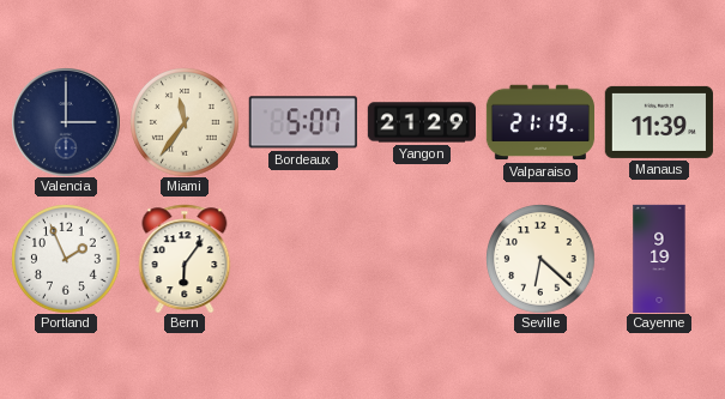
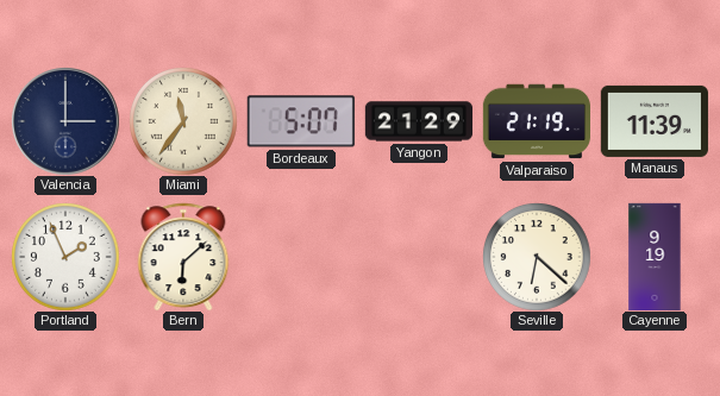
Bern: 6:06 -> 6:08
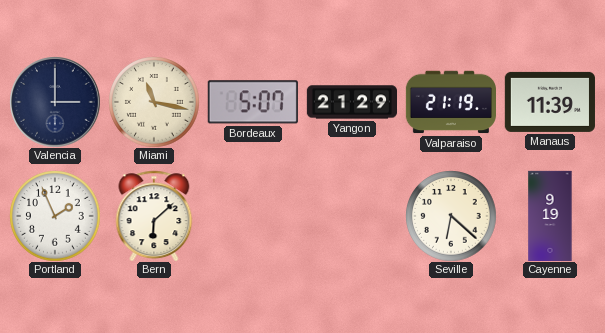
Miami: 11:36 -> 11:17
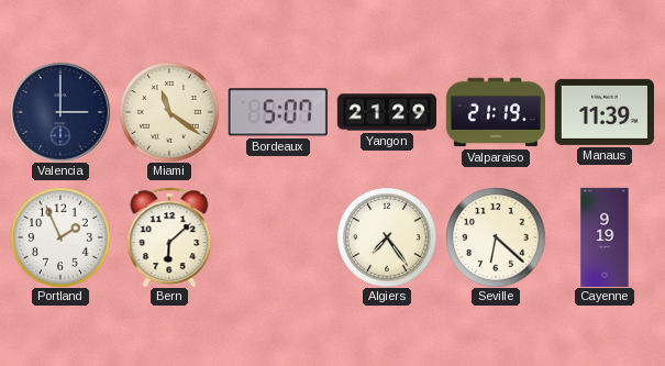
Miami: 11:17 -> 11:21
Algiers: none -> 7:24
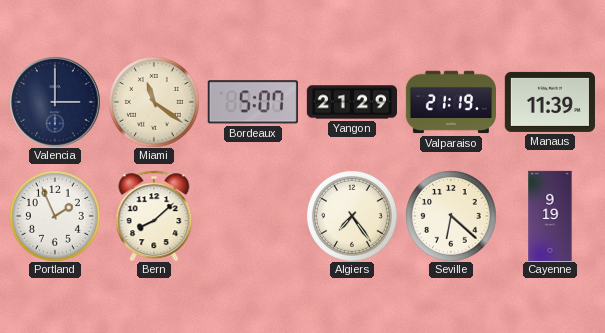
Bern: 6:08 -> 8:08
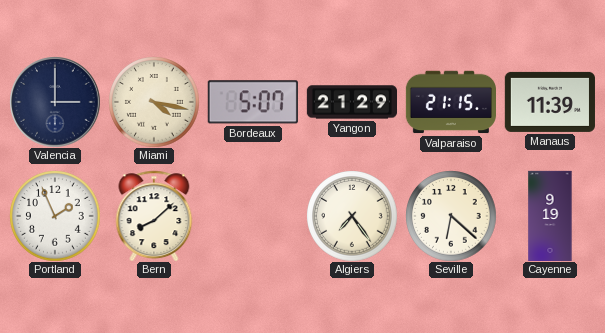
Miami: 11:21 -> 4:17
Valparaiso: 21:19 -> 21:15
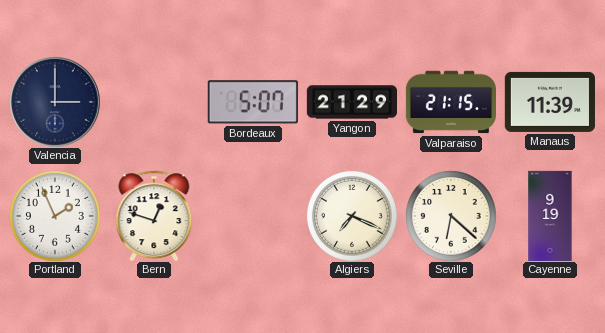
Miami: 4:17 -> none
Bern: 8:08 -> 12:48
Algiers: 7:24 -> 7:19
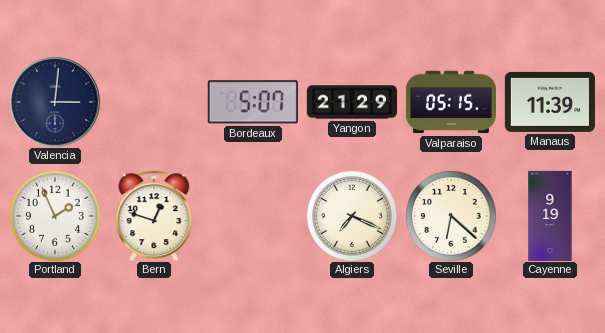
Valencia: 3:00 -> 3:01
Valparaiso: 21:15 -> 05:15
